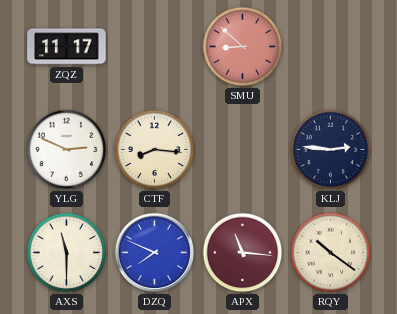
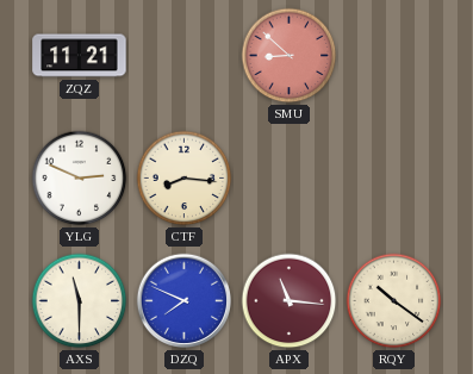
ZQZ: 11:17 -> 11:21
KLJ: 2:46 -> none
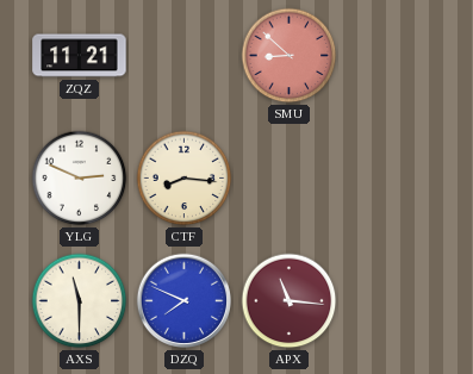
RQY: 10:21 -> none
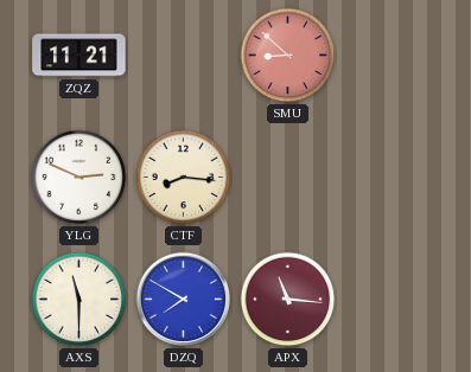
DZQ: 7:49 -> 7:50
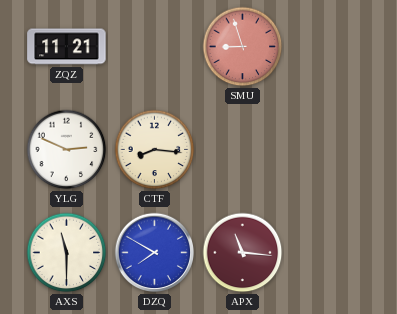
SMU: 8:52 -> 8:57
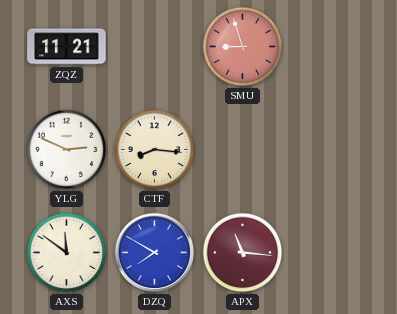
AXS: 11:30 -> 11:51
